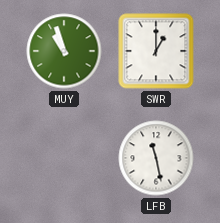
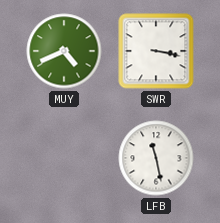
MUY: 10:57 -> 4:41
SWR: 1:00 -> 3:17
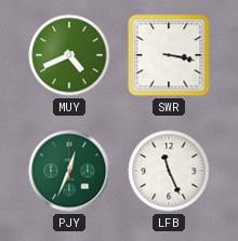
PJY: none -> 12:34
LFB: 11:28 -> 11:26
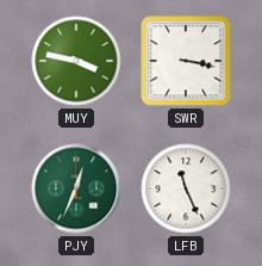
MUY: 4:41 -> 3:47
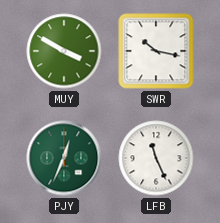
MUY: 3:47 -> 3:50
SWR: 3:17 -> 10:17
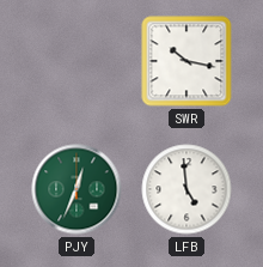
MUY: 3:50 -> none
LFB: 11:26 -> 4:59
